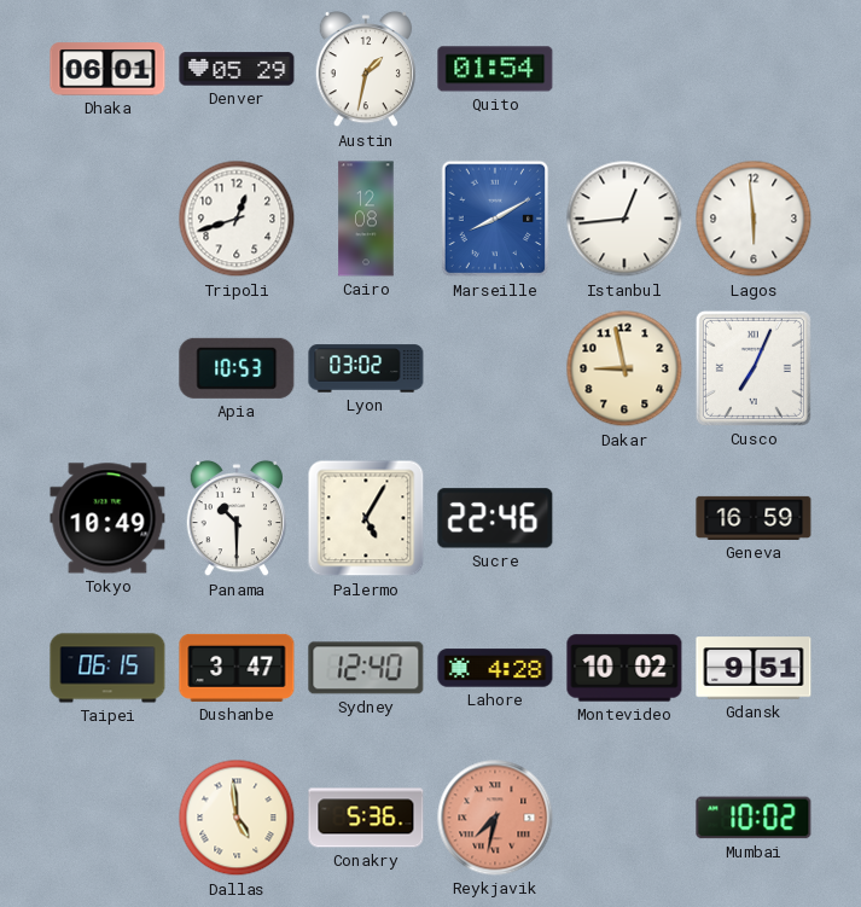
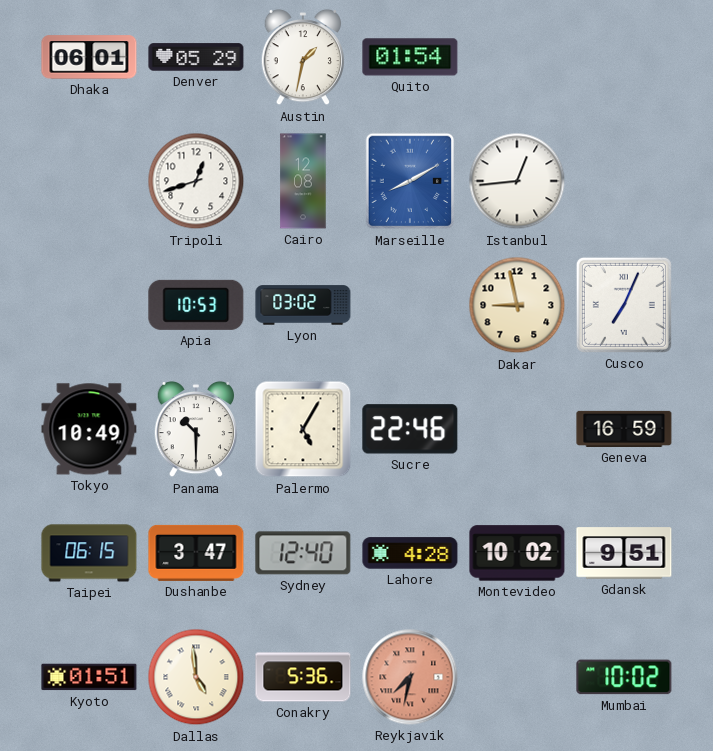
Lagos: 5:59 -> none
Kyoto: none -> 01:51
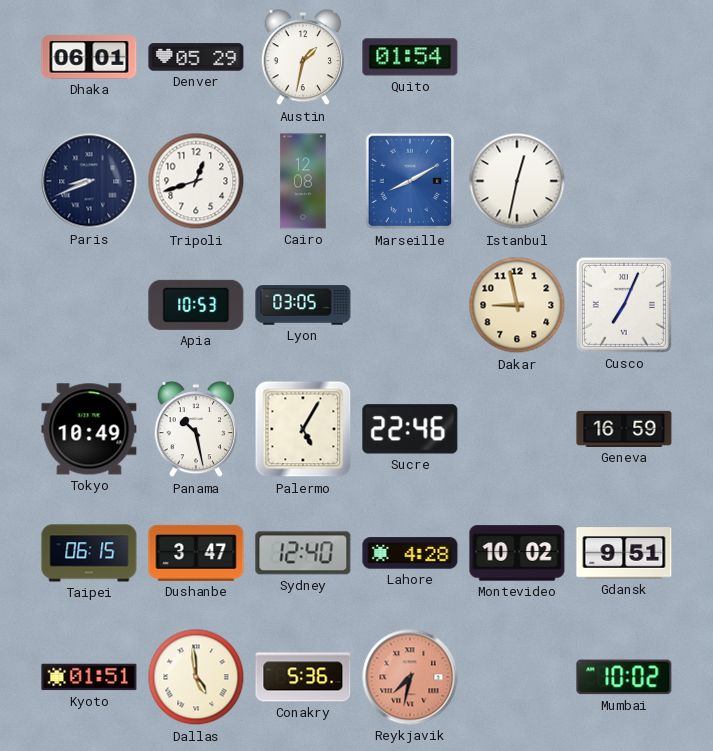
Paris: none -> 8:41
Istanbul: 12:44 -> 12:32
Lyon: 03:02 -> 03:05
Panama: 10:30 -> 10:28
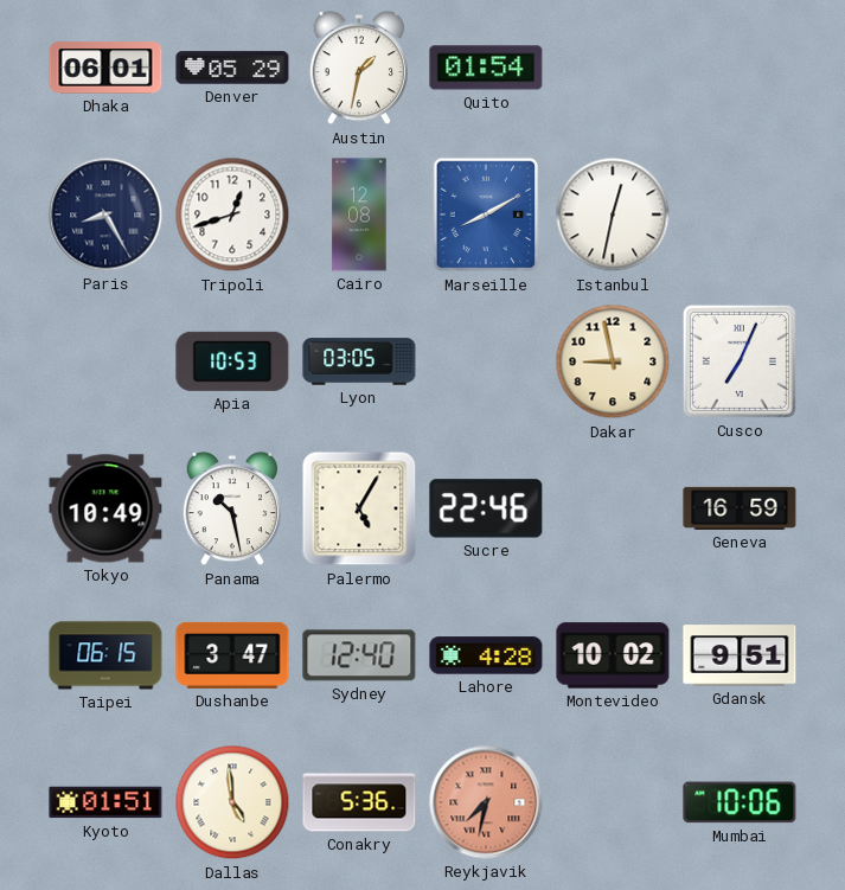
Paris: 8:41 -> 8:25
Mumbai: 10:02 -> 10:06
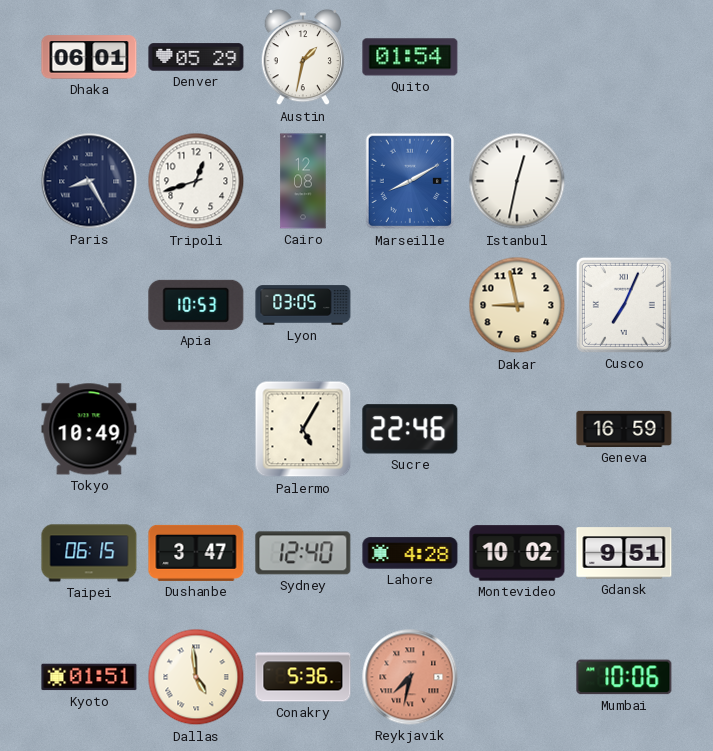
Panama: 10:28 -> none
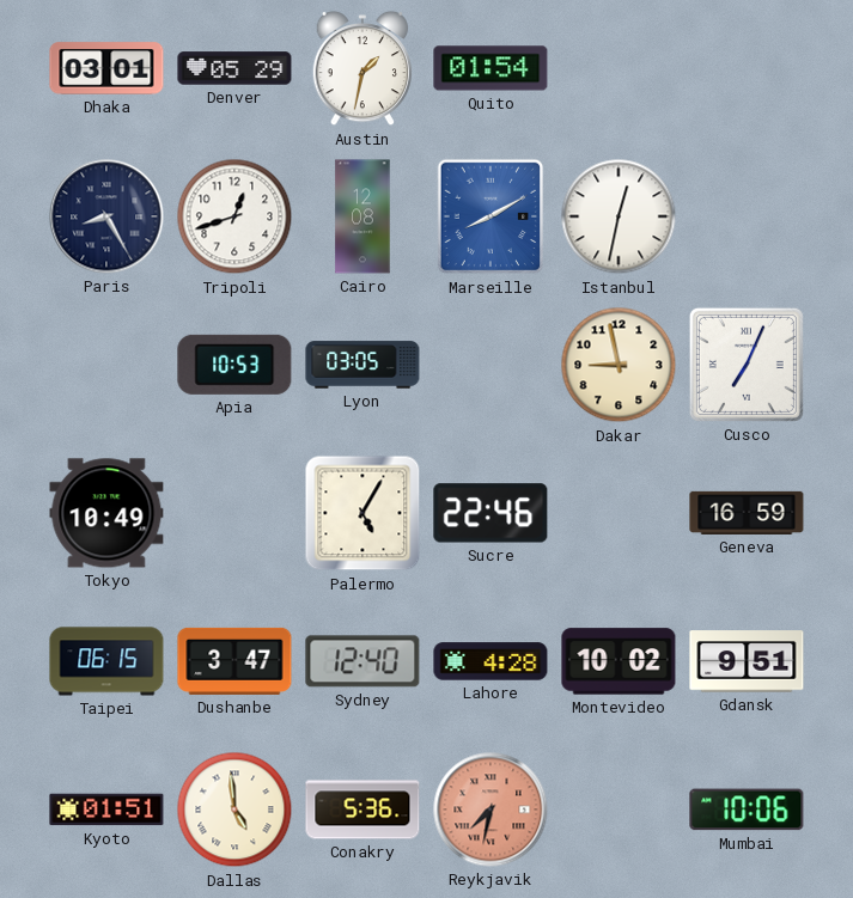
Dhaka: 06:01 -> 03:01
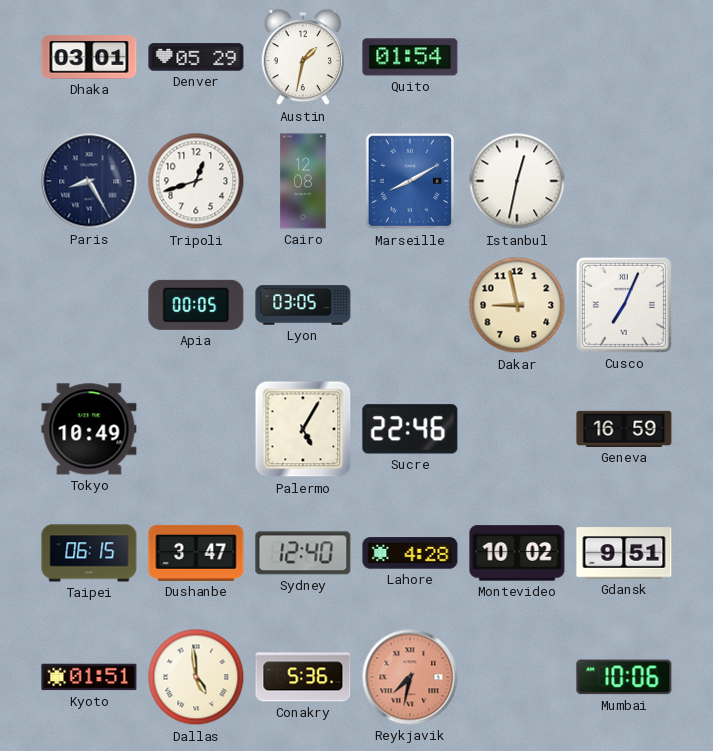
Apia: 10:53 -> 00:05
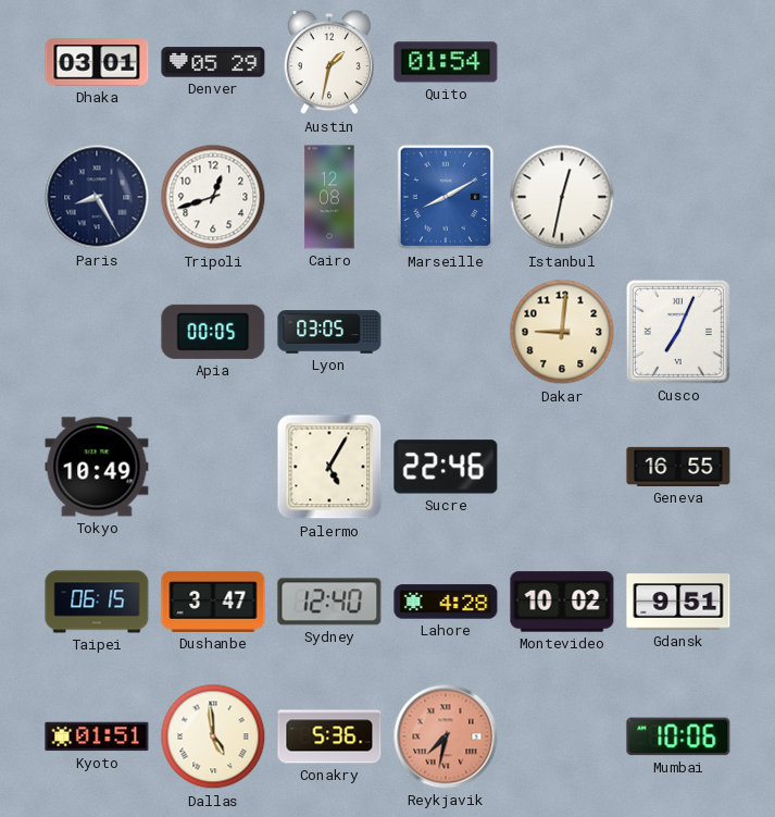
Dakar: 8:58 -> 9:01
Geneva: 16:59 -> 16:55
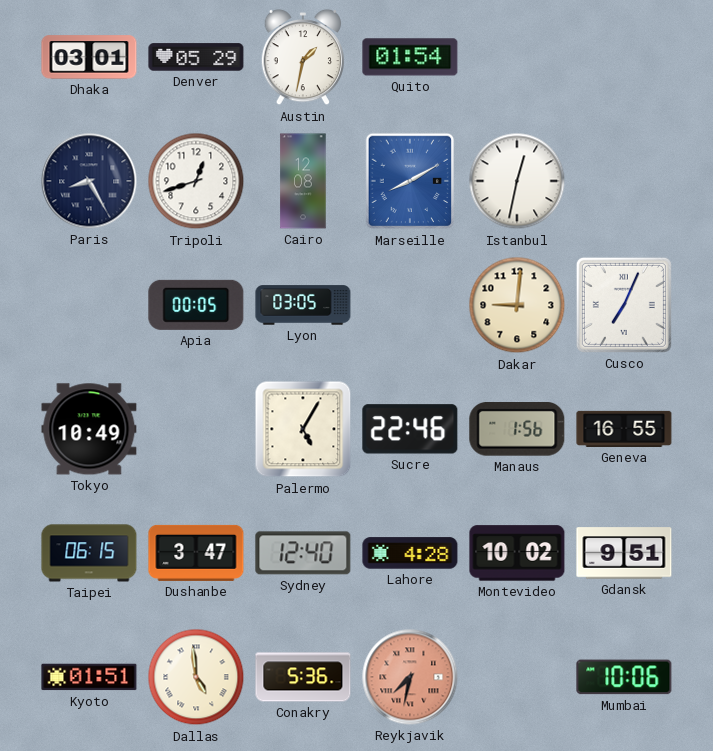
Manaus: none -> 1:56
